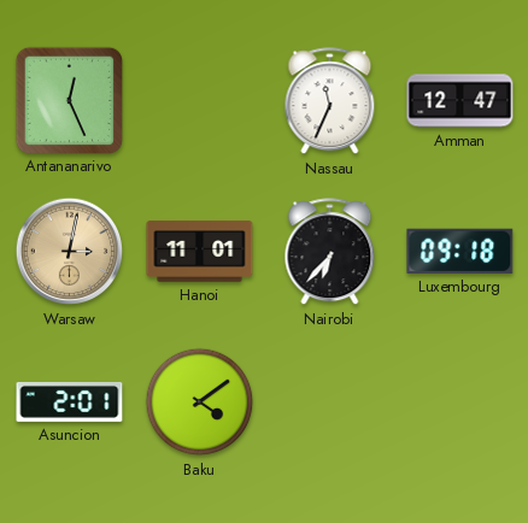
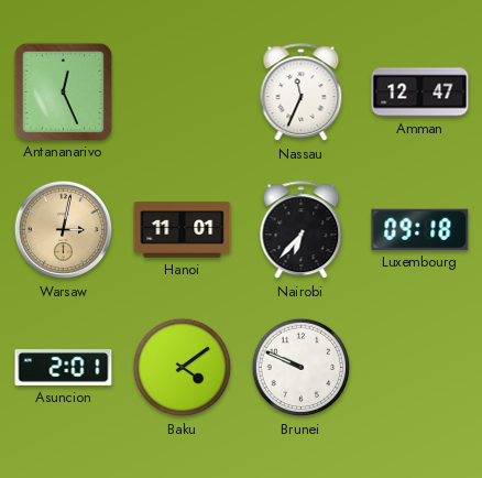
Brunei: none -> 9:49
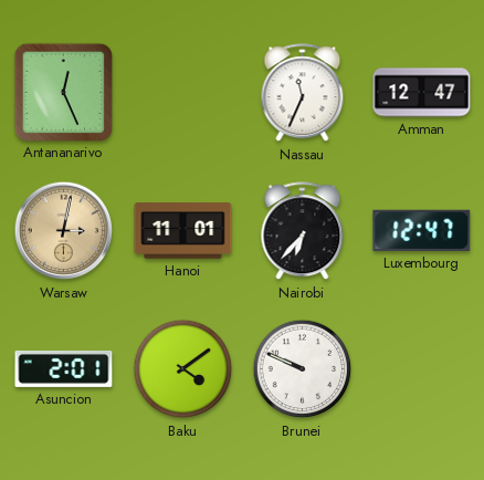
Luxembourg: 09:18 -> 12:47
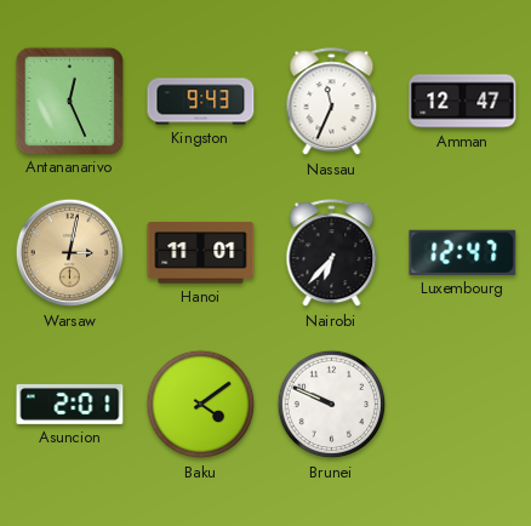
Kingston: none -> 9:43
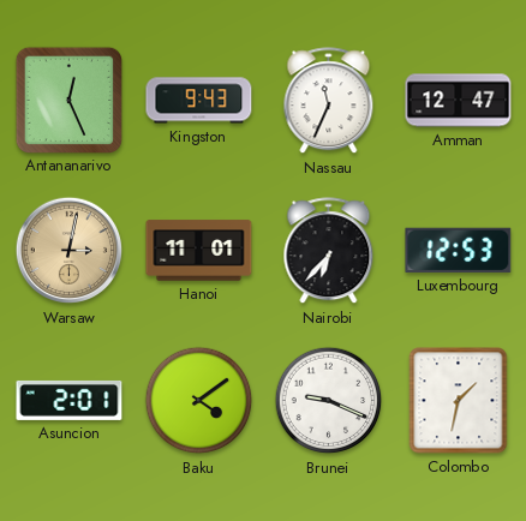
Luxembourg: 12:47 -> 12:53
Brunei: 9:49 -> 9:19
Colombo: none -> 1:32
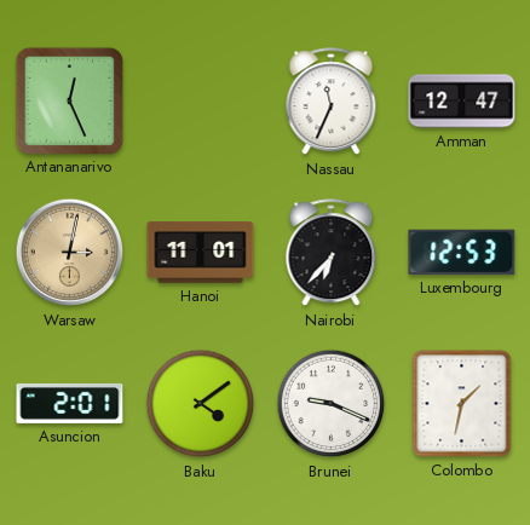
Kingston: 9:43 -> none
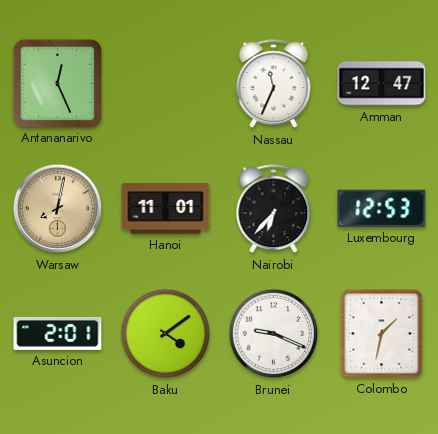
Warsaw: 3:02 -> 8:02
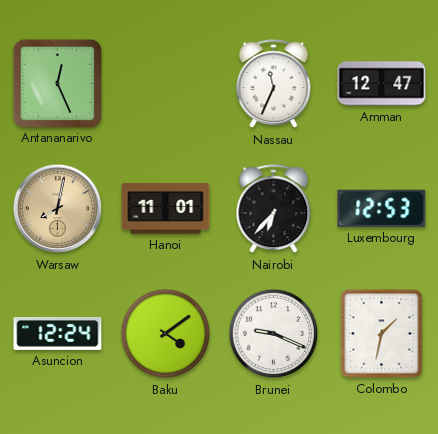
Asuncion: 2:01 -> 12:24
